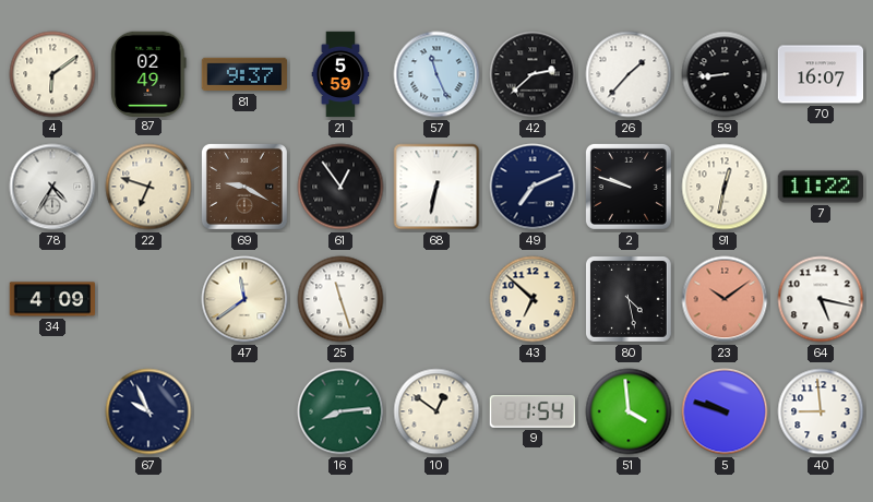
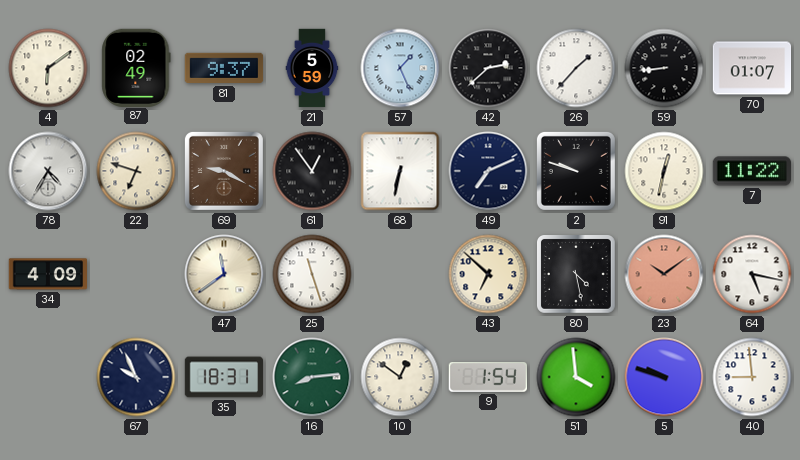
57: 11:26 -> 1:26
70: 16:07 -> 01:07
35: none -> 18:31
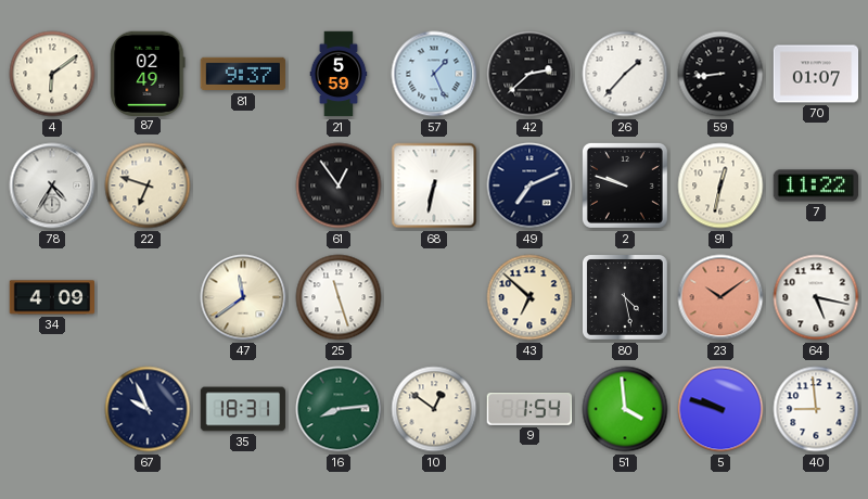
69: 9:20 -> none
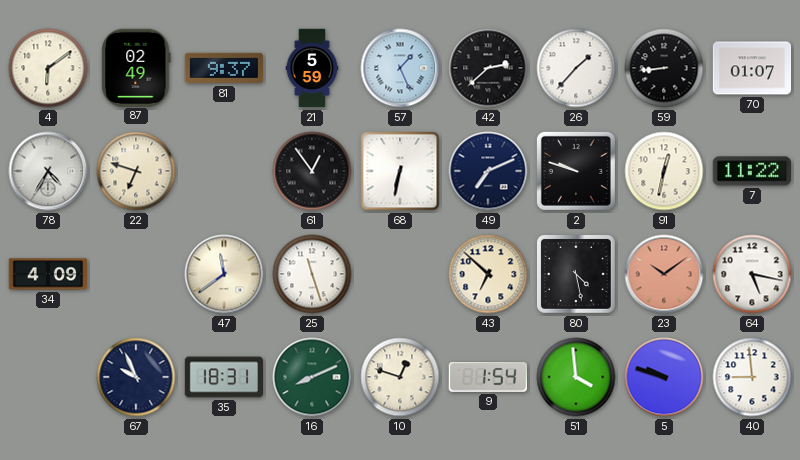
16: 8:14 -> 8:11
10: 12:51 -> 12:48
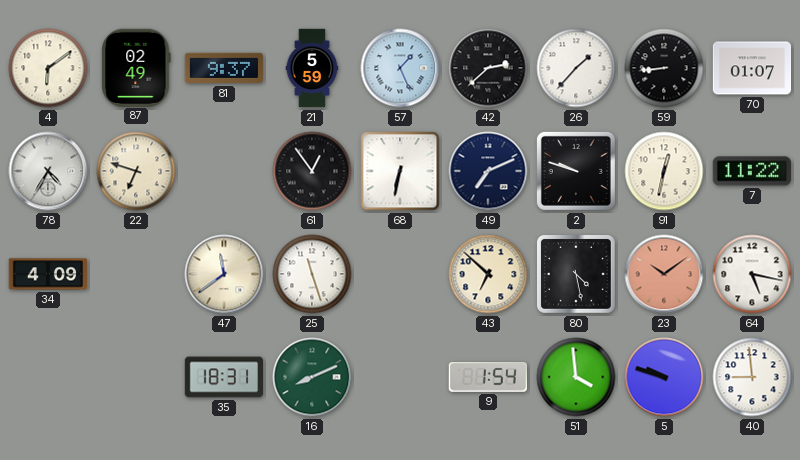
67: 9:56 -> none
10: 12:48 -> none
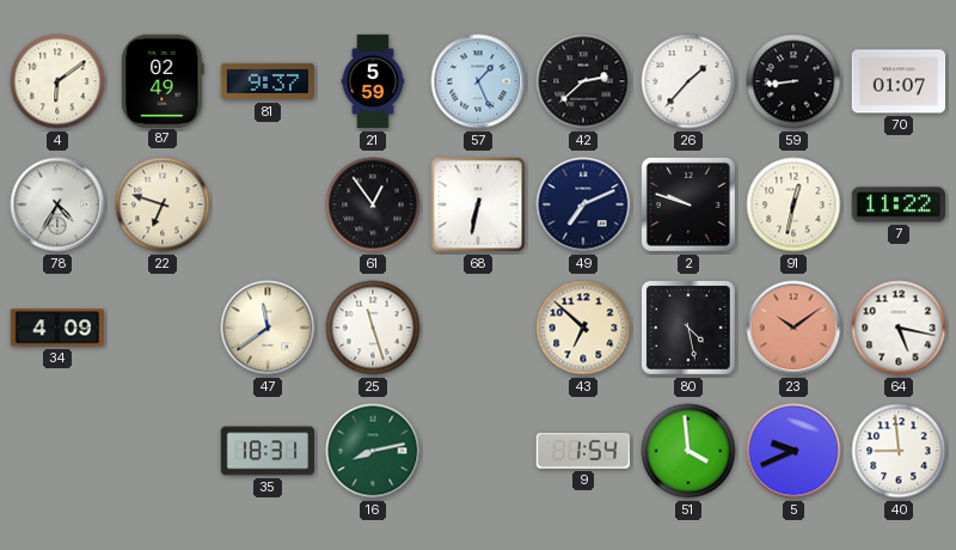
16: 8:11 -> 8:13
5: 9:48 -> 9:41
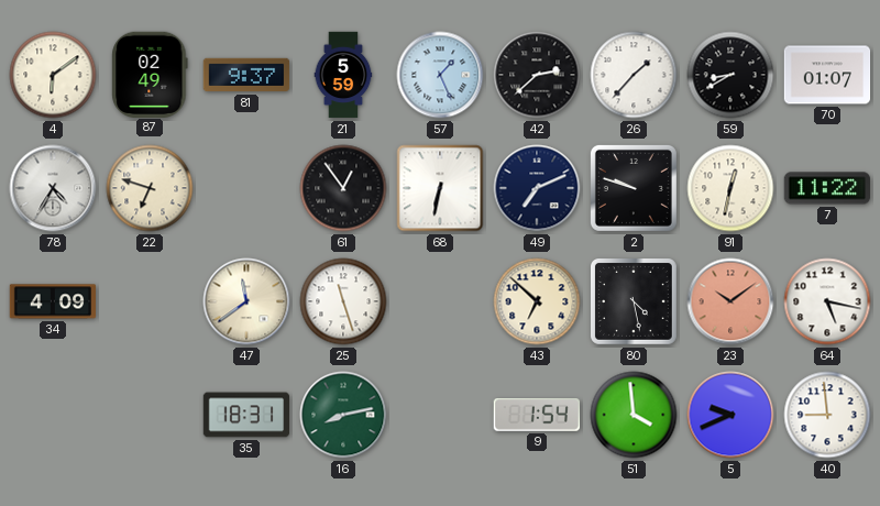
59: 8:44 -> 8:40
